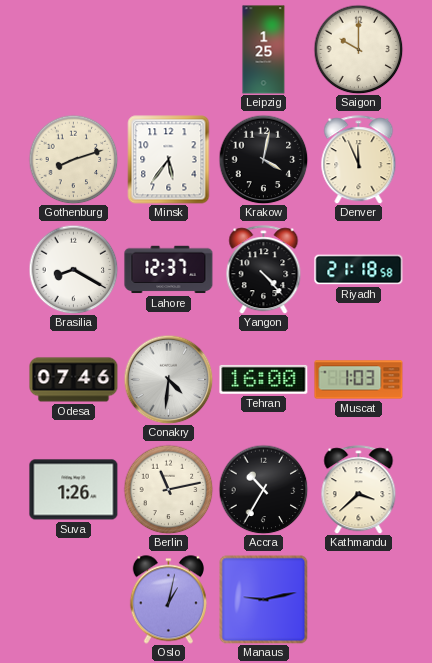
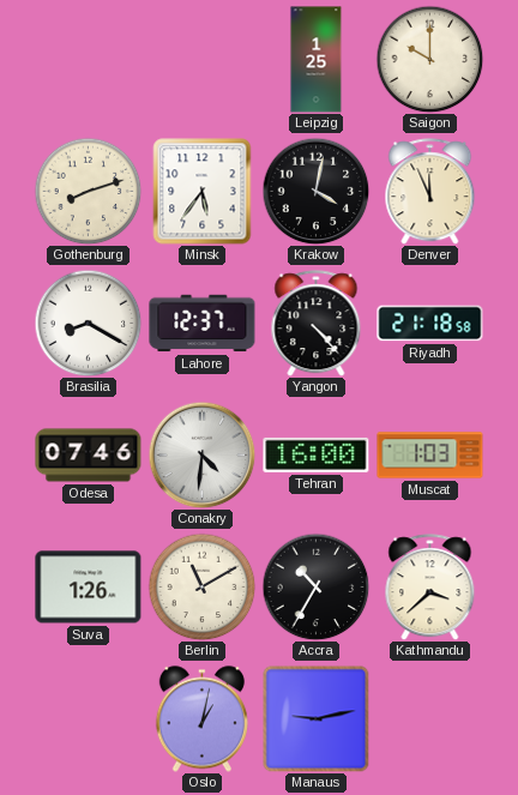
Berlin: 11:13 -> 11:10
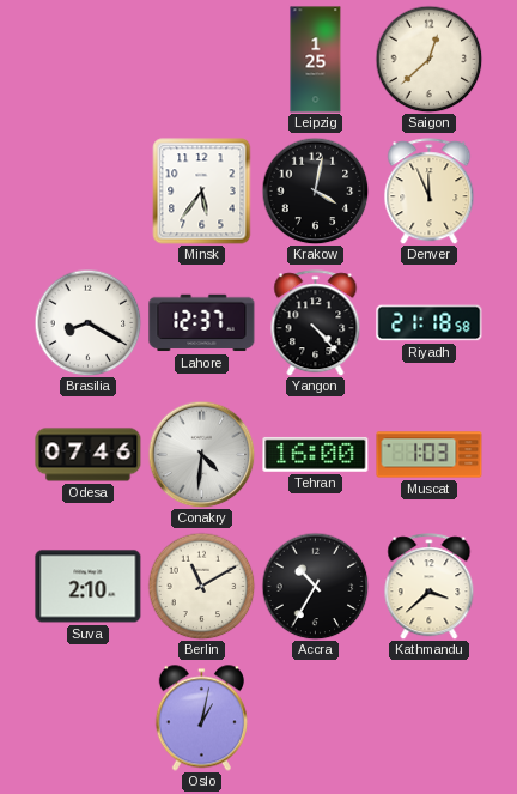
Saigon: 10:00 -> 12:38
Gothenburg: 8:12 -> none
Suva: 1:26 -> 2:10
Manaus: 9:13 -> none
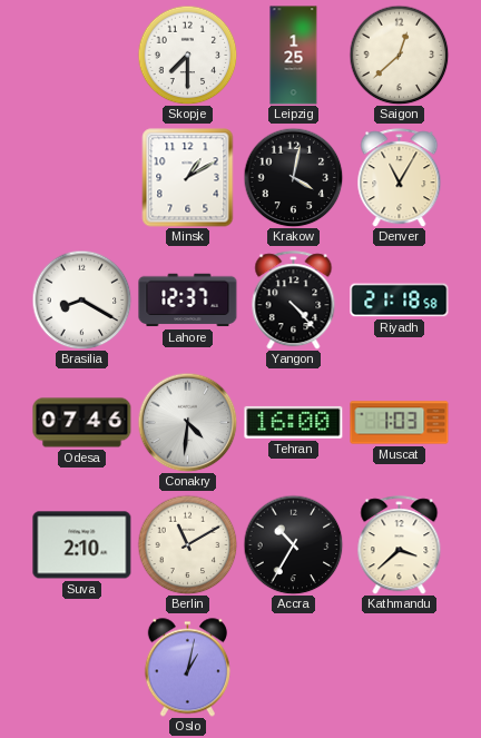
Skopje: none -> 7:30
Minsk: 5:36 -> 1:10
Denver: 11:56 -> 11:05
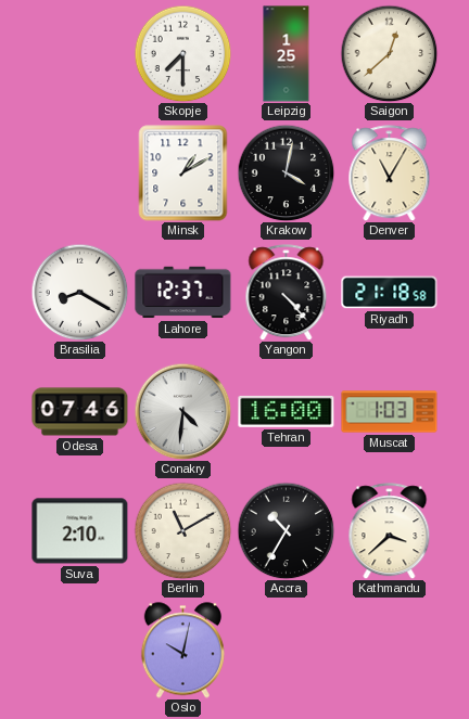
Oslo: 1:02 -> 10:02
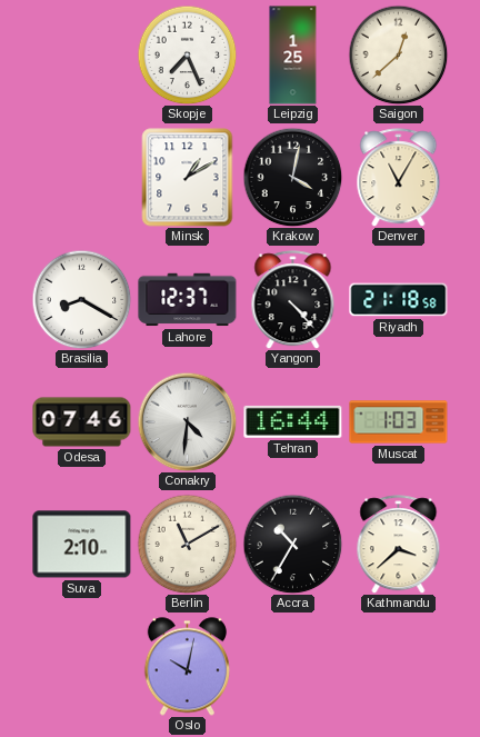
Skopje: 7:30 -> 7:26
Tehran: 16:00 -> 16:44
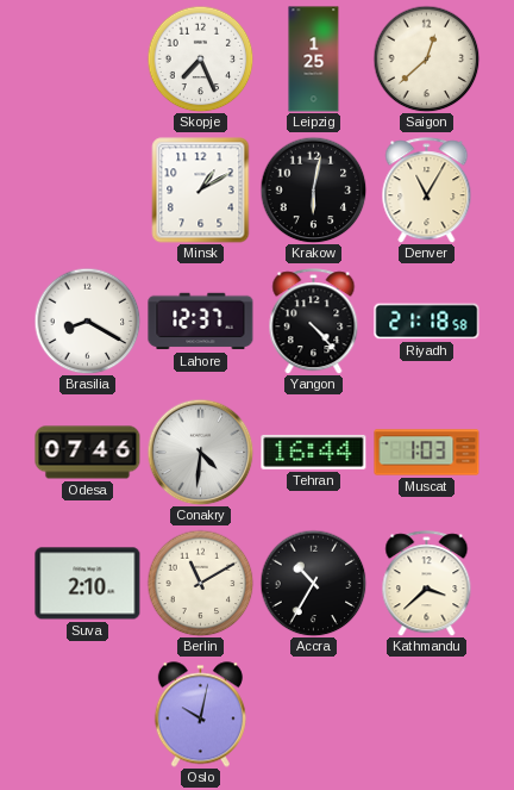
Krakow: 4:02 -> 6:02
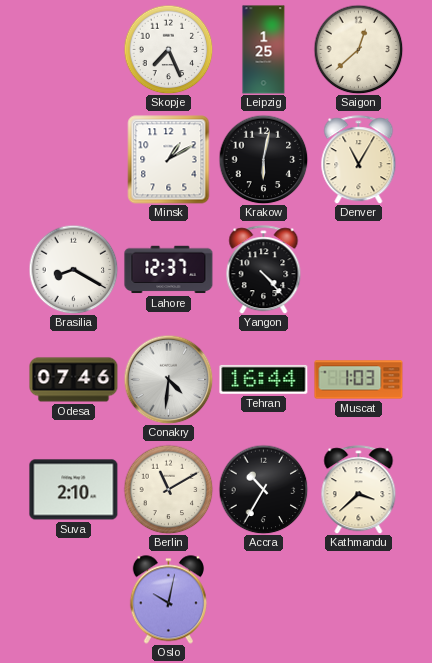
Riyadh: 21:18 -> none
